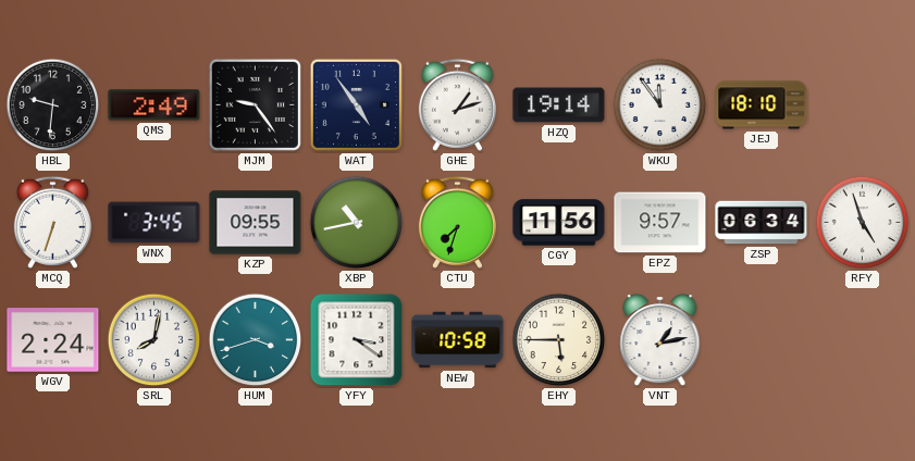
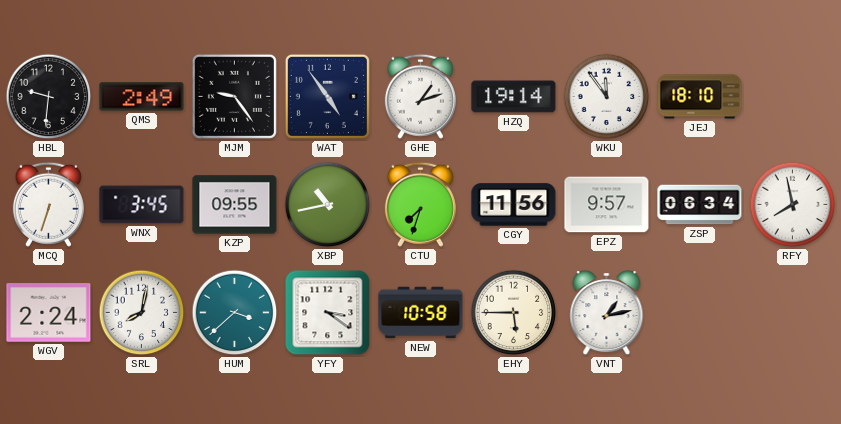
RFY: 4:57 -> 7:58
HUM: 3:42 -> 3:38
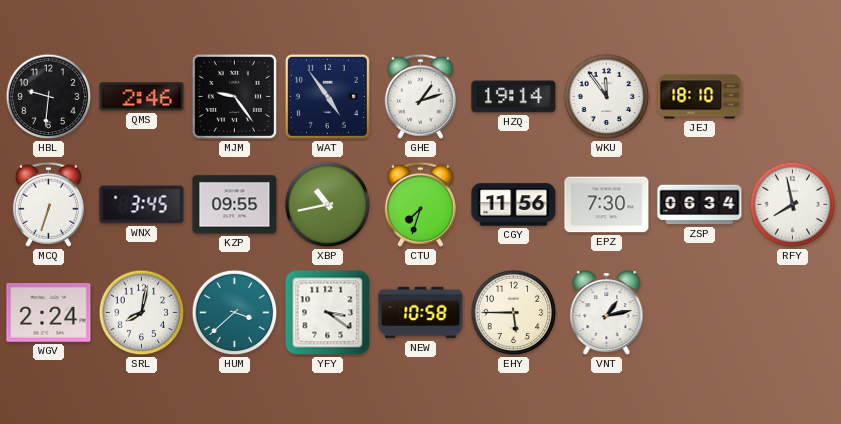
QMS: 2:49 -> 2:46
EPZ: 9:57 -> 7:30
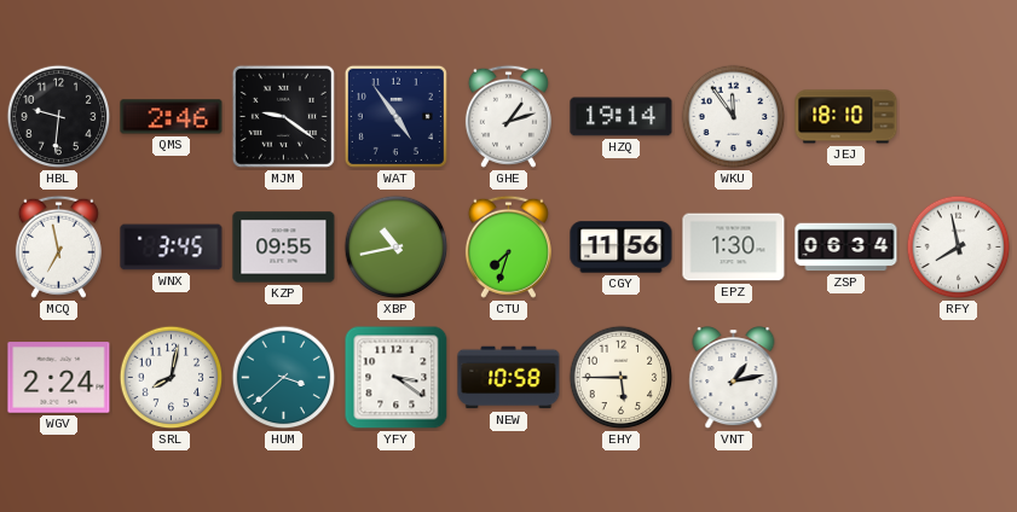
MJM: 9:24 -> 9:21
MCQ: 6:33 -> 6:58
EPZ: 7:30 -> 1:30
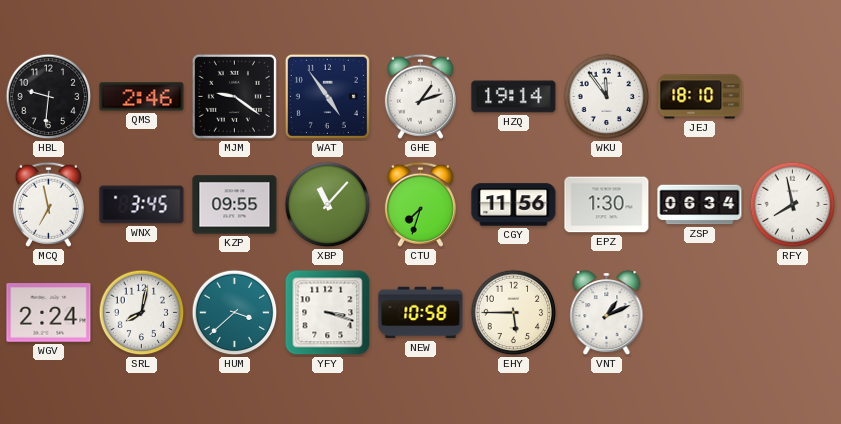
XBP: 10:43 -> 11:07
YFY: 3:21 -> 3:18
VNT: 1:13 -> 1:11
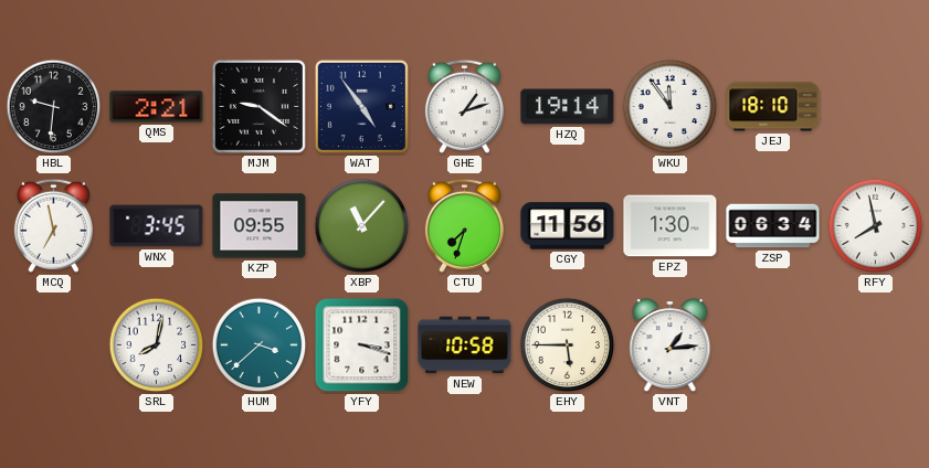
QMS: 2:46 -> 2:21
WGV: 2:24 -> none
VNT: 1:11 -> 1:14
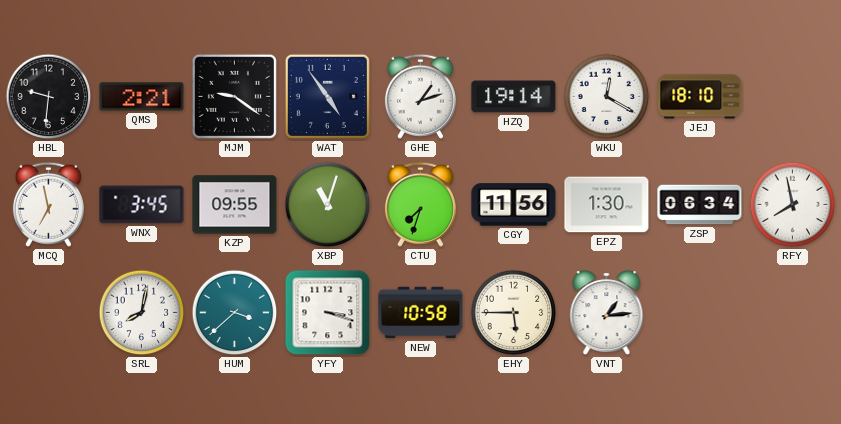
WKU: 11:54 -> 12:20
XBP: 11:07 -> 11:03
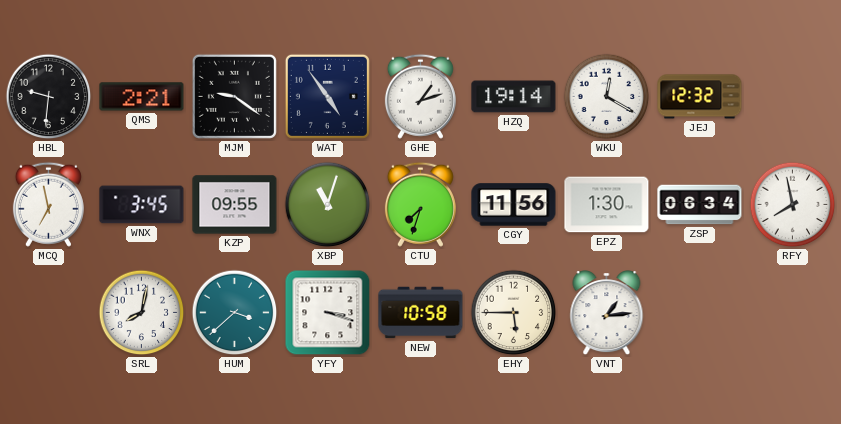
JEJ: 18:10 -> 12:32
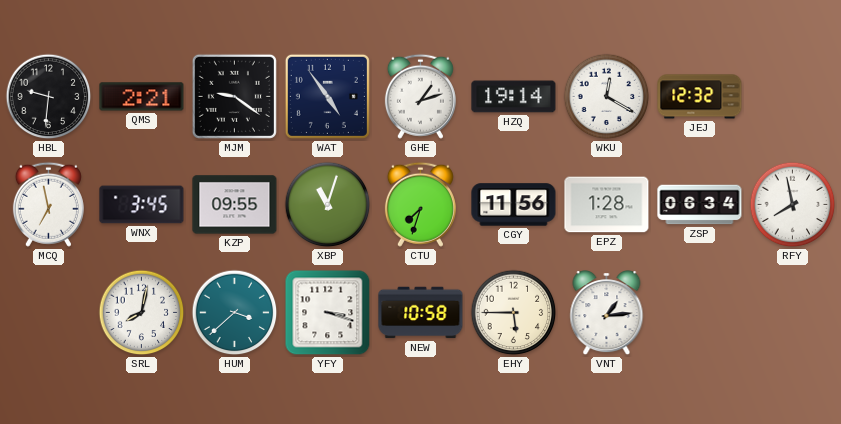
EPZ: 1:30 -> 1:28
